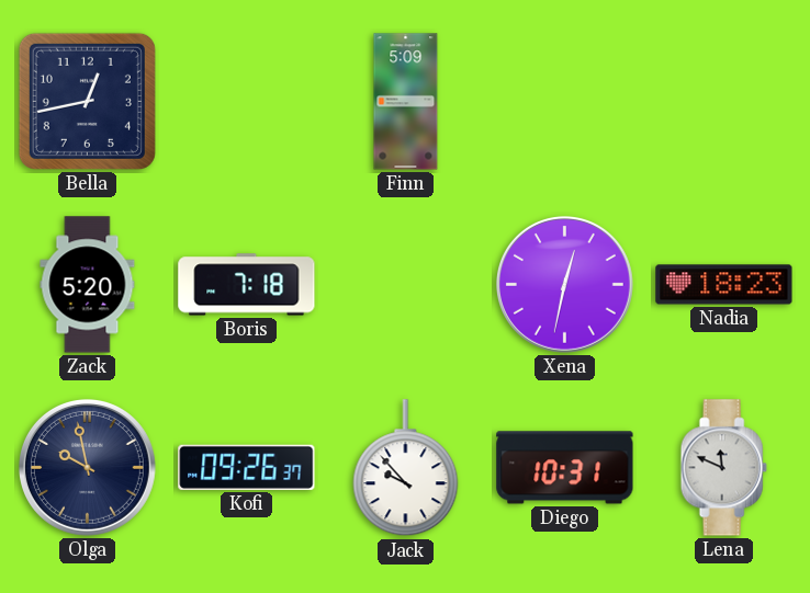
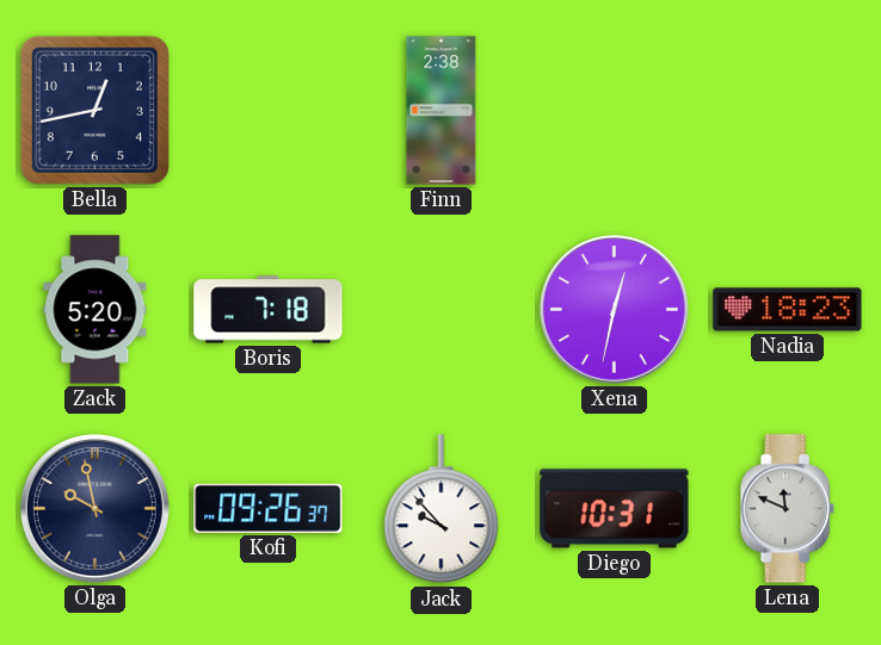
Finn: 5:09 -> 2:38
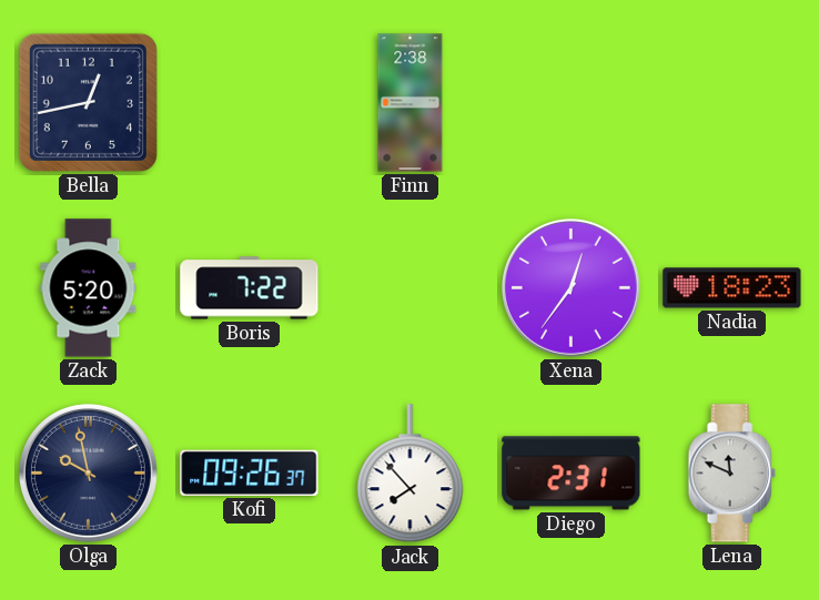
Boris: 7:18 -> 7:22
Xena: 12:32 -> 12:36
Jack: 9:53 -> 7:53
Diego: 10:31 -> 2:31
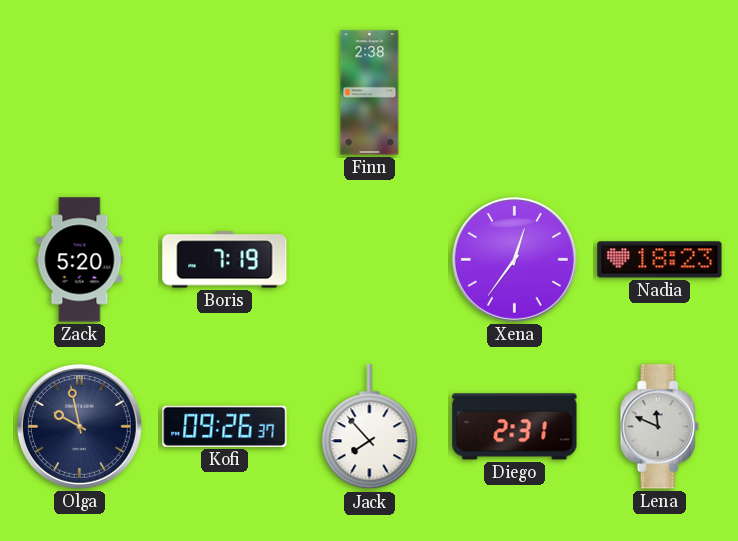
Bella: 12:43 -> none
Boris: 7:22 -> 7:19
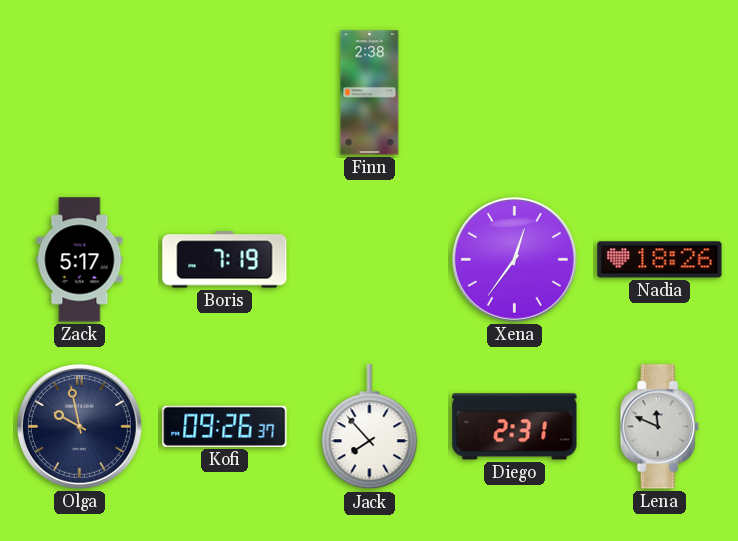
Zack: 5:20 -> 5:17
Nadia: 18:23 -> 18:26
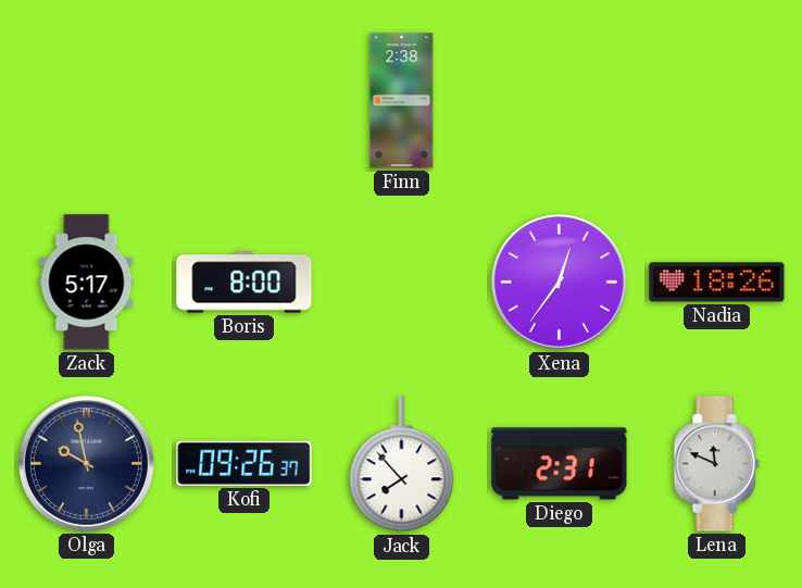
Boris: 7:19 -> 8:00
